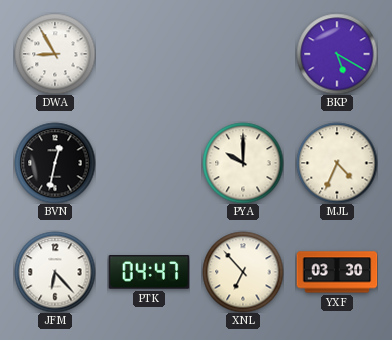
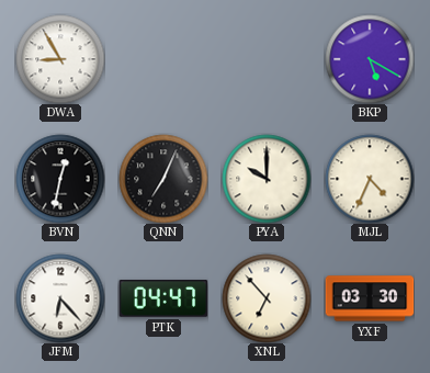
QNN: none -> 7:04
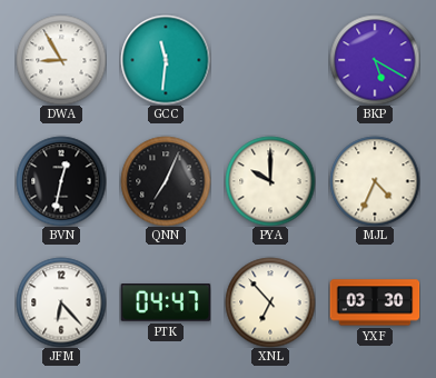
GCC: none -> 11:31
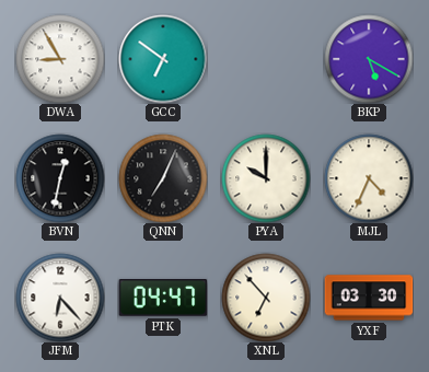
GCC: 11:31 -> 6:51
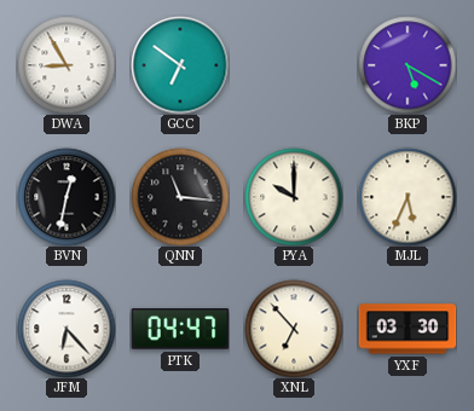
QNN: 7:04 -> 11:16
MJL: 4:34 -> 5:34
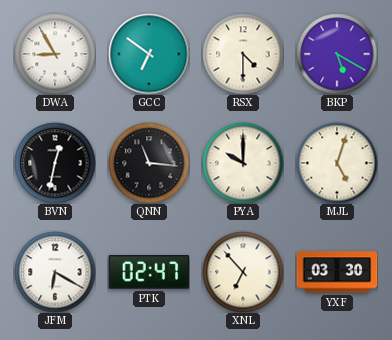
RSX: none -> 4:30
MJL: 5:34 -> 5:03
JFM: 6:23 -> 6:20
PTK: 04:47 -> 02:47
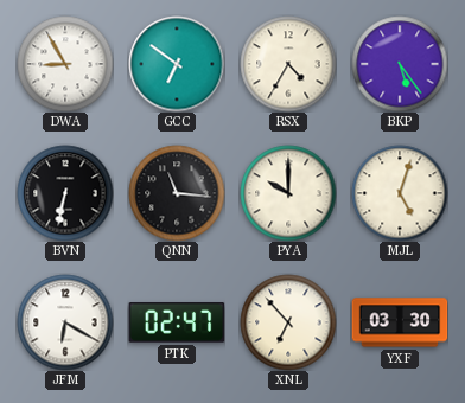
RSX: 4:30 -> 4:35
BKP: 5:20 -> 5:24
BVN: 12:32 -> 6:32
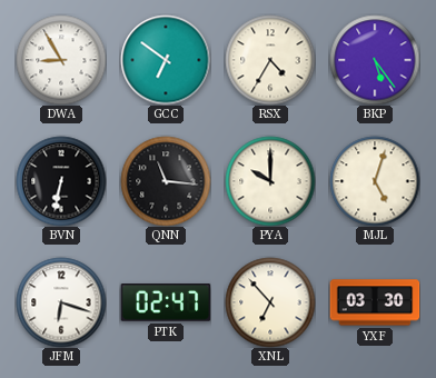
JFM: 6:20 -> 6:18
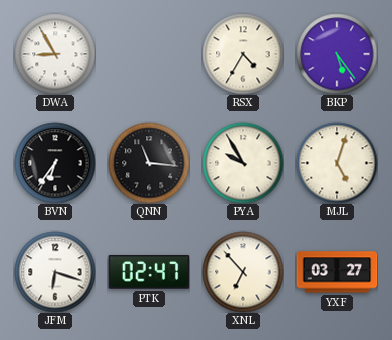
GCC: 6:51 -> none
BVN: 6:32 -> 6:36
PYA: 10:00 -> 9:55
YXF: 03:30 -> 03:27
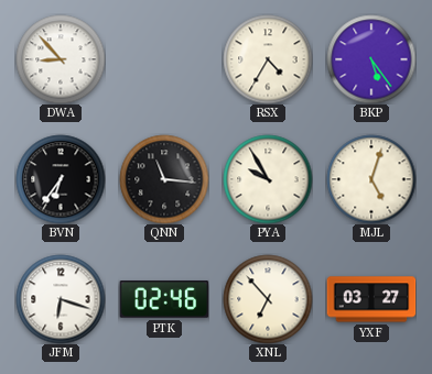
DWA: 8:55 -> 8:53
PTK: 02:47 -> 02:46
